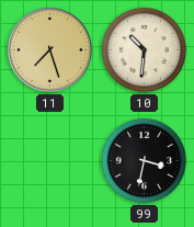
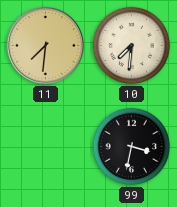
11: 7:27 -> 7:31
10: 10:31 -> 7:31
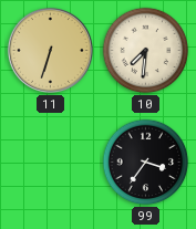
11: 7:31 -> 6:33
99: 3:32 -> 3:36
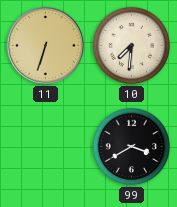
99: 3:36 -> 3:40
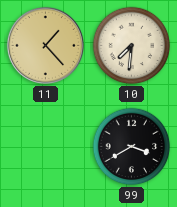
11: 6:33 -> 1:23
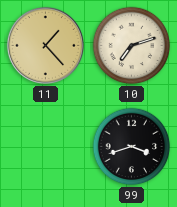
10: 7:31 -> 7:12
99: 3:40 -> 3:42
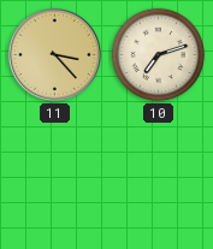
11: 1:23 -> 3:23
99: 3:42 -> none
